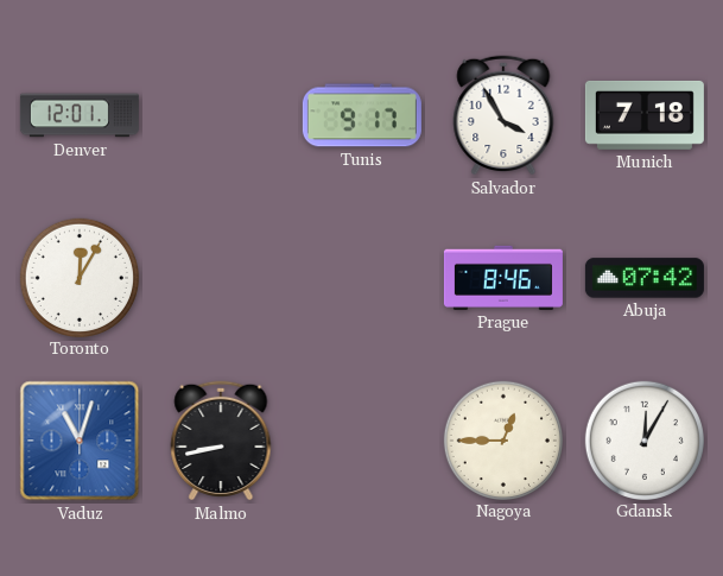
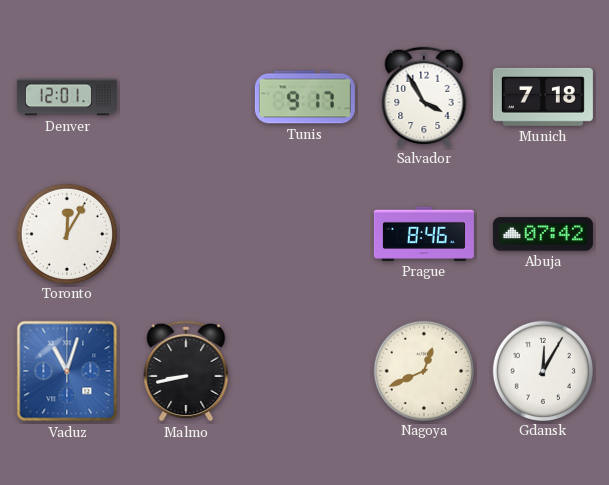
Nagoya: 12:45 -> 12:41
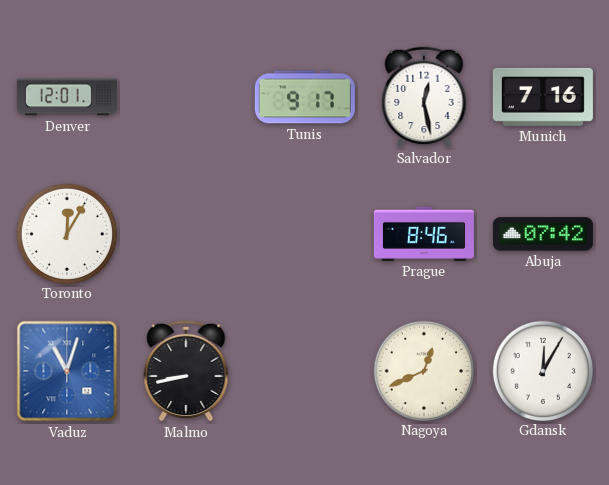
Salvador: 3:55 -> 12:28
Munich: 7:18 -> 7:16
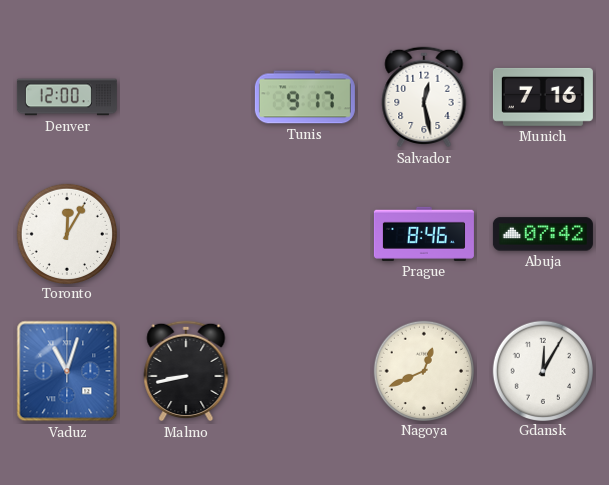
Denver: 12:01 -> 12:00
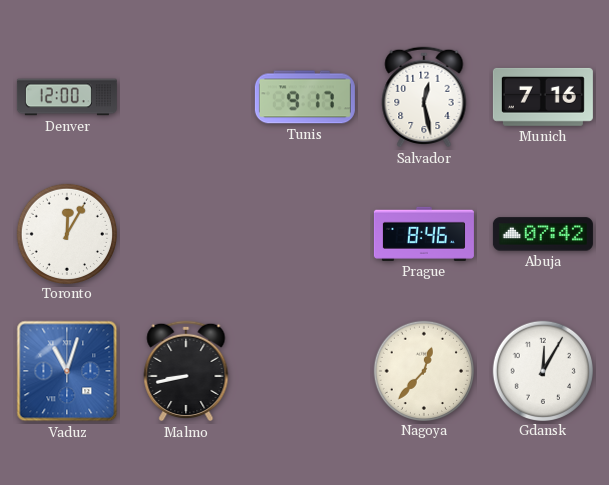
Nagoya: 12:41 -> 12:37
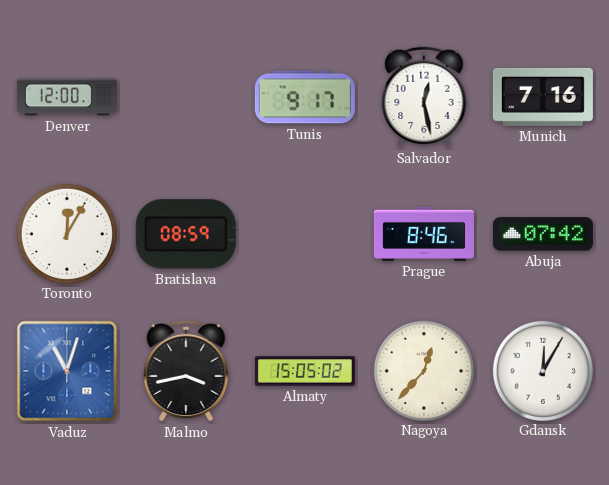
Bratislava: none -> 08:59
Malmo: 8:43 -> 3:43
Almaty: none -> 15:05
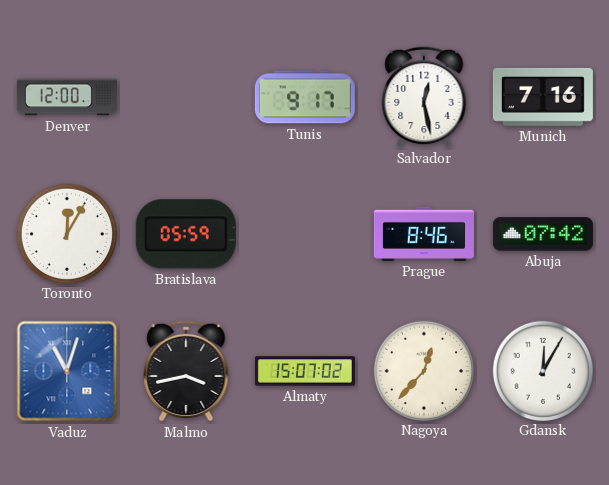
Bratislava: 08:59 -> 05:59
Almaty: 15:05 -> 15:07
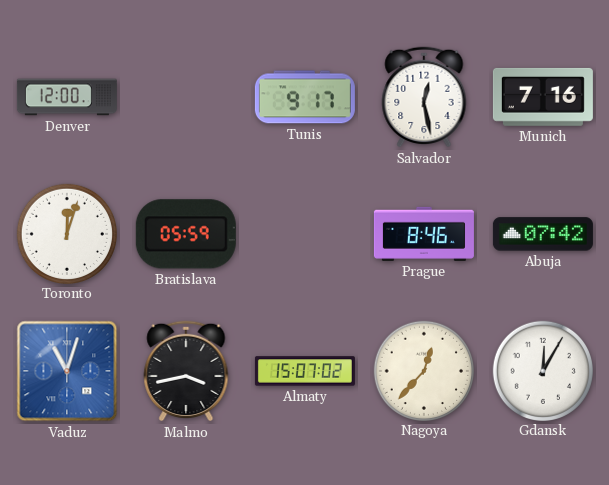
Toronto: 12:05 -> 12:03
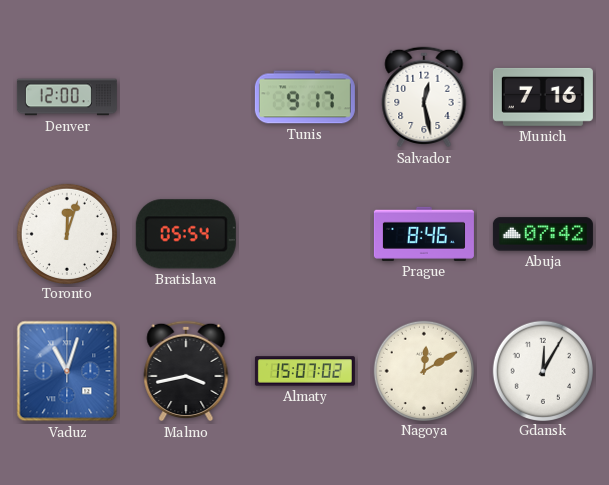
Bratislava: 05:59 -> 05:54
Nagoya: 12:37 -> 12:10
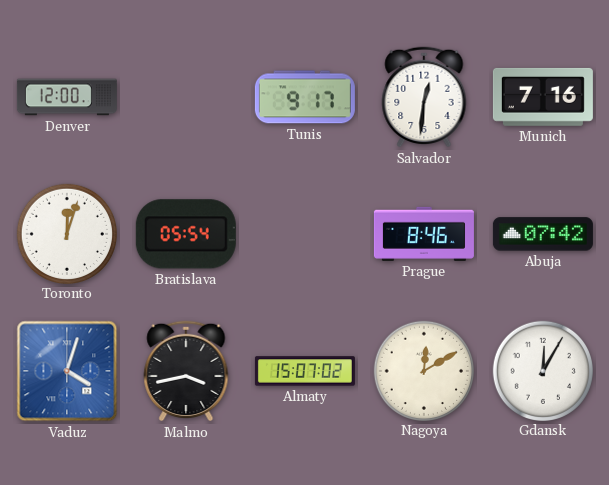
Salvador: 12:28 -> 12:31
Vaduz: 11:03 -> 4:03
